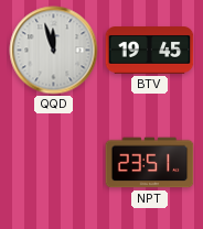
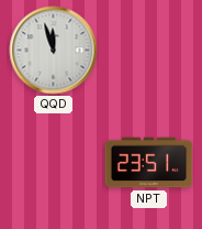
BTV: 19:45 -> none
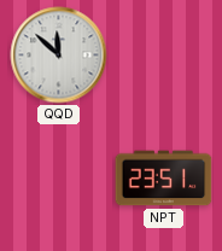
QQD: 11:57 -> 11:52
